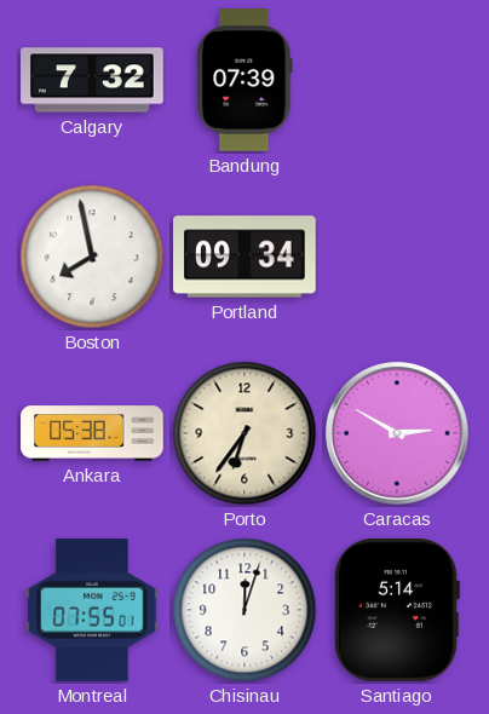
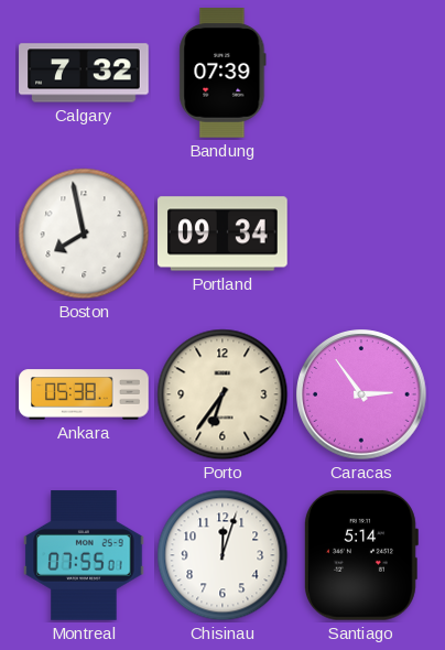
Caracas: 2:50 -> 2:54
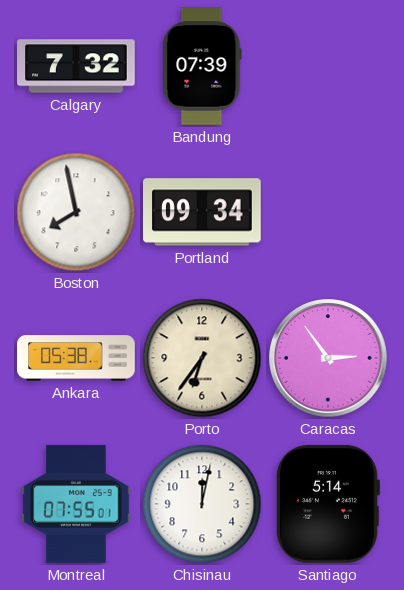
Chisinau: 12:03 -> 12:02
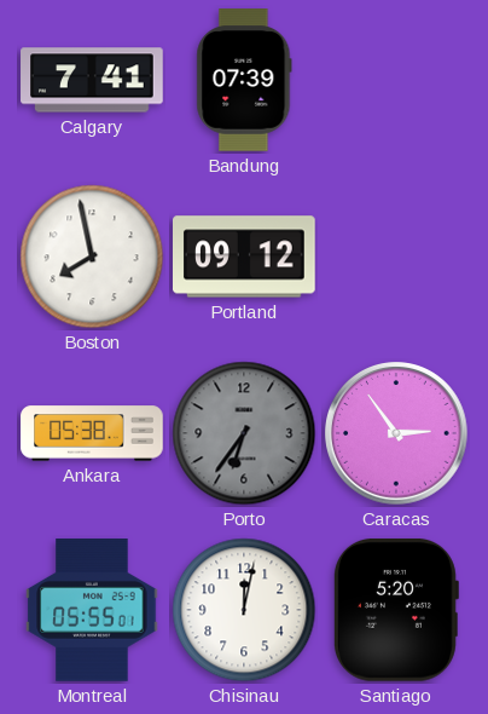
Calgary: 7:32 -> 7:41
Portland: 09:34 -> 09:12
Porto dial: cream -> grey
Montreal: 07:55 -> 05:55
Santiago: 5:14 -> 5:20
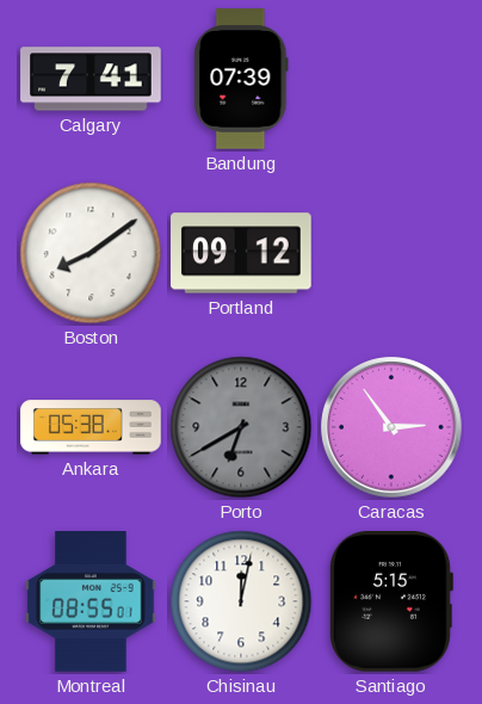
Boston: 7:58 -> 8:09
Porto: 6:36 -> 6:40
Montreal: 05:55 -> 08:55
Santiago: 5:20 -> 5:15
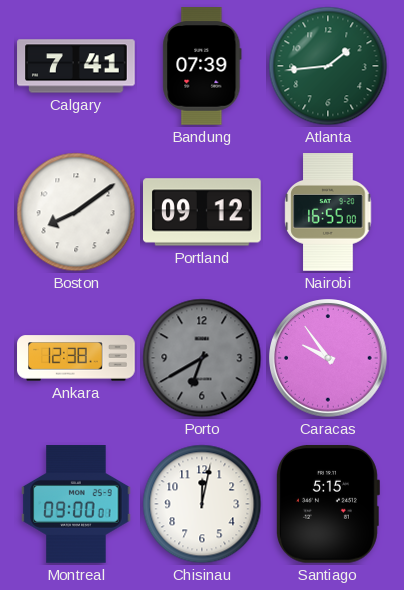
Atlanta: none -> 1:44
Nairobi: none -> 16:55
Ankara: 05:38 -> 12:38
Caracas: 2:54 -> 9:54
Montreal: 08:55 -> 09:00
